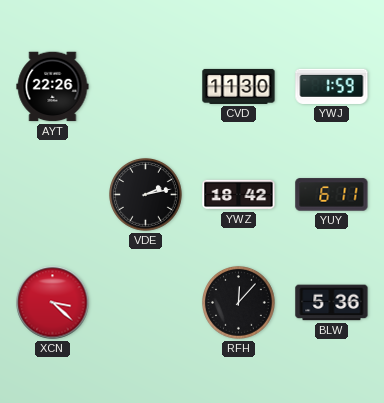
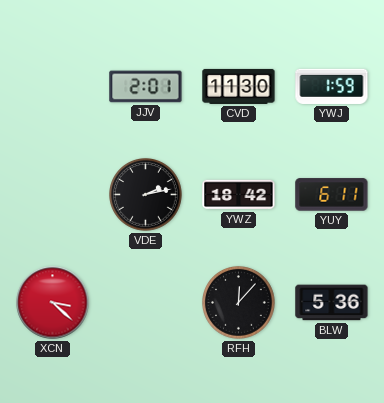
AYT: 22:26 -> none
JJV: none -> 2:01
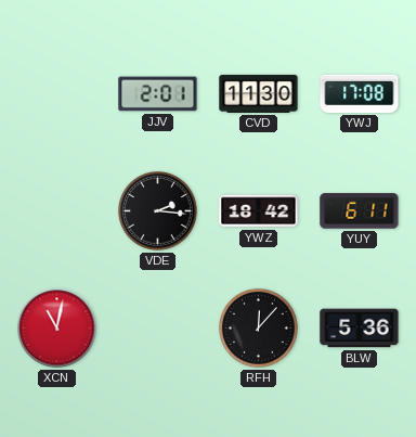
YWJ: 1:59 -> 17:08
VDE: 2:13 -> 2:16
XCN: 3:22 -> 11:02
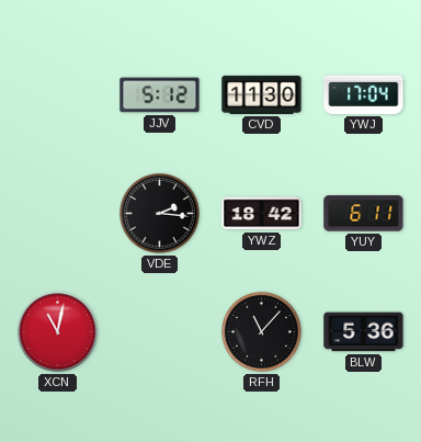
JJV: 2:01 -> 5:12
YWJ: 17:08 -> 17:04
RFH: 12:07 -> 11:07
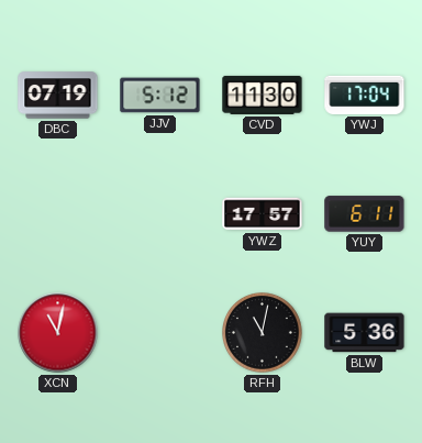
DBC: none -> 07:19
VDE: 2:16 -> none
YWZ: 18:42 -> 17:57
RFH: 11:07 -> 11:02
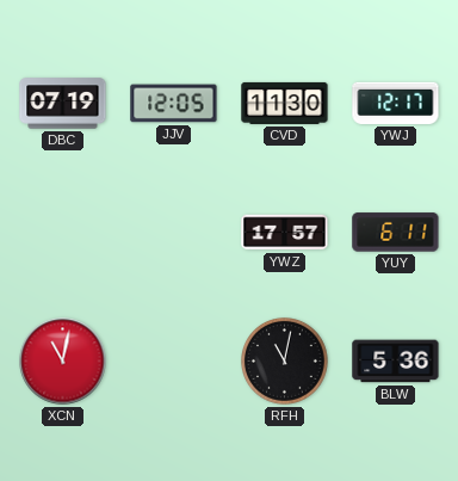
JJV: 5:12 -> 12:05
YWJ: 17:04 -> 12:17
